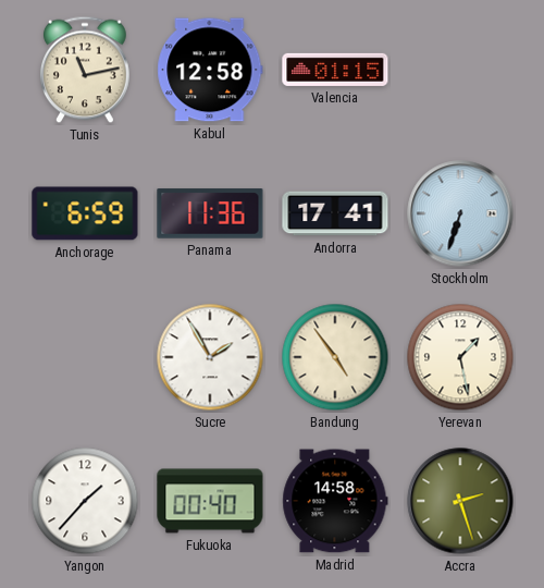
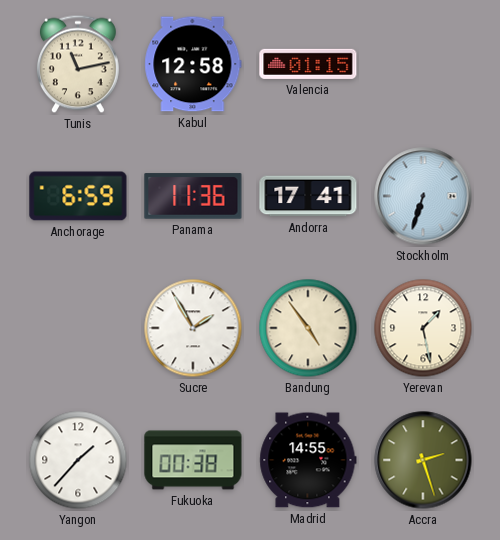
Fukuoka: 00:40 -> 00:38
Madrid: 14:58 -> 14:55
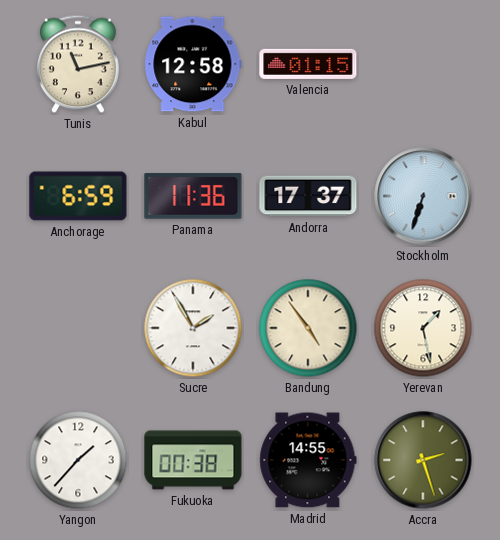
Andorra: 17:41 -> 17:37
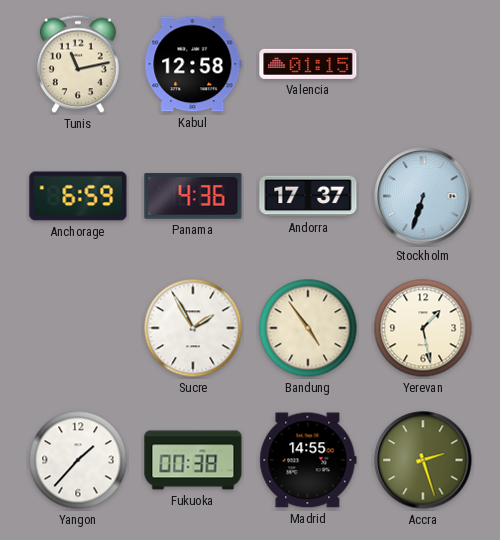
Panama: 11:36 -> 4:36
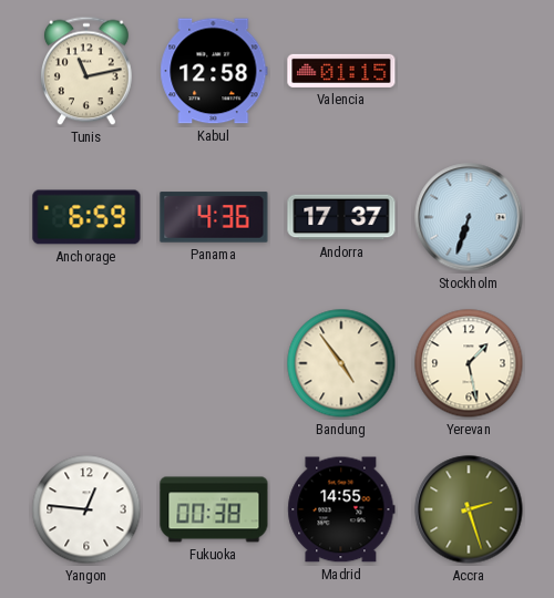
Sucre: 1:55 -> none
Yangon: 1:37 -> 12:46
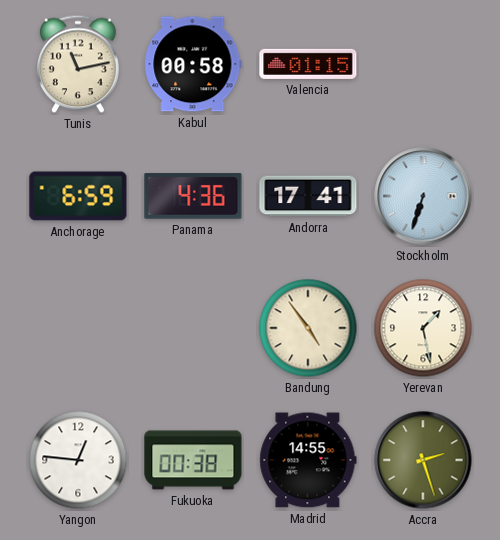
Kabul: 12:58 -> 00:58
Andorra: 17:37 -> 17:41
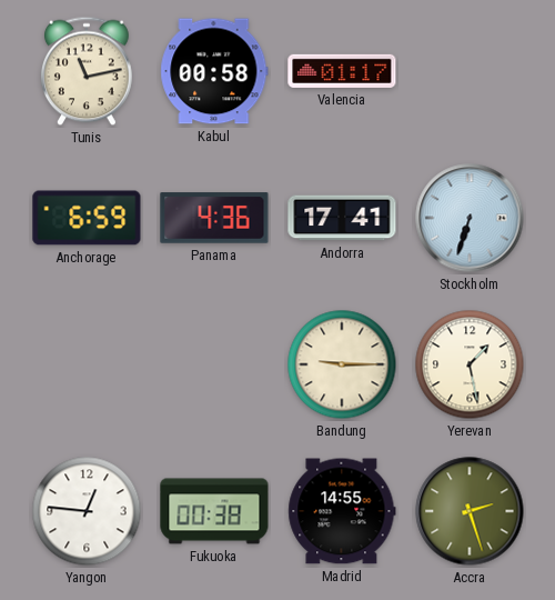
Valencia: 01:15 -> 01:17
Bandung: 4:54 -> 9:15
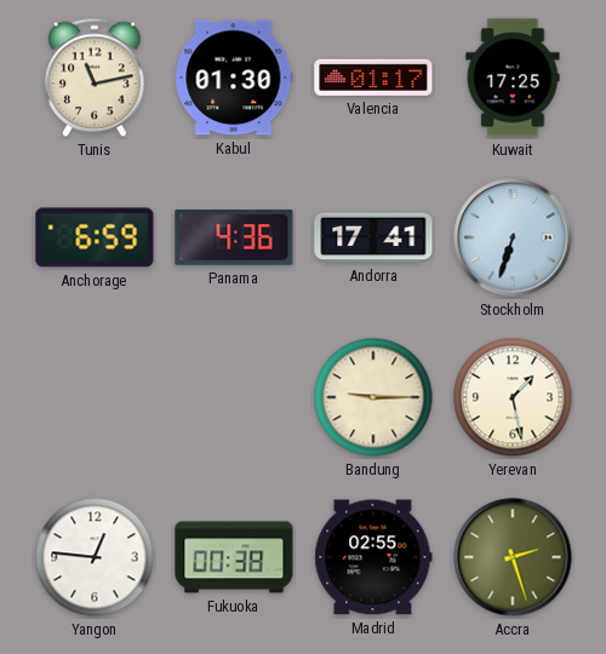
Kabul: 00:58 -> 01:30
Kuwait: none -> 17:25
Madrid: 14:55 -> 02:55
